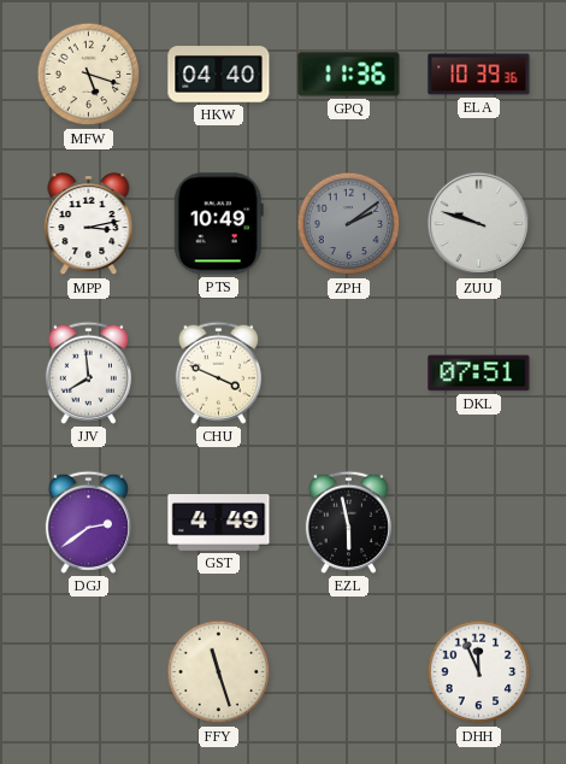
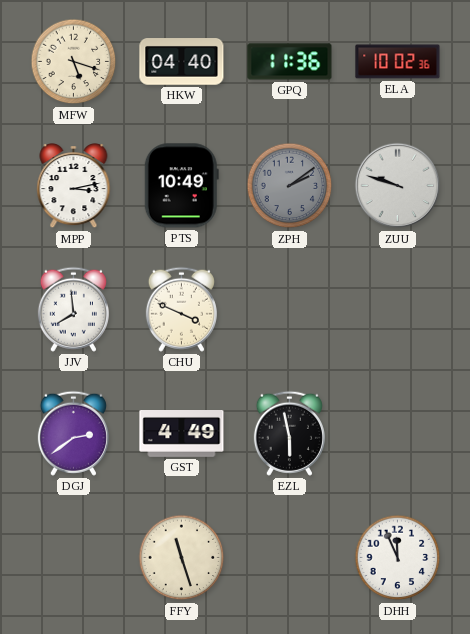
ELA: 10:39 -> 10:02
DKL: 07:51 -> none
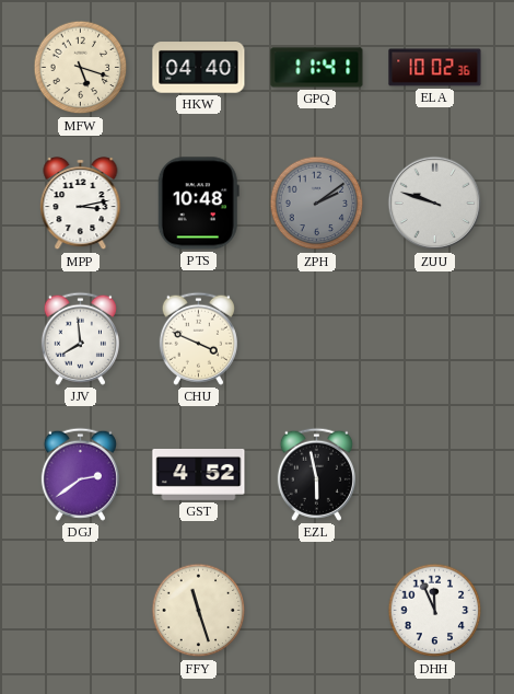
GPQ: 11:36 -> 11:41
PTS: 10:49 -> 10:48
GST: 4:49 -> 4:52
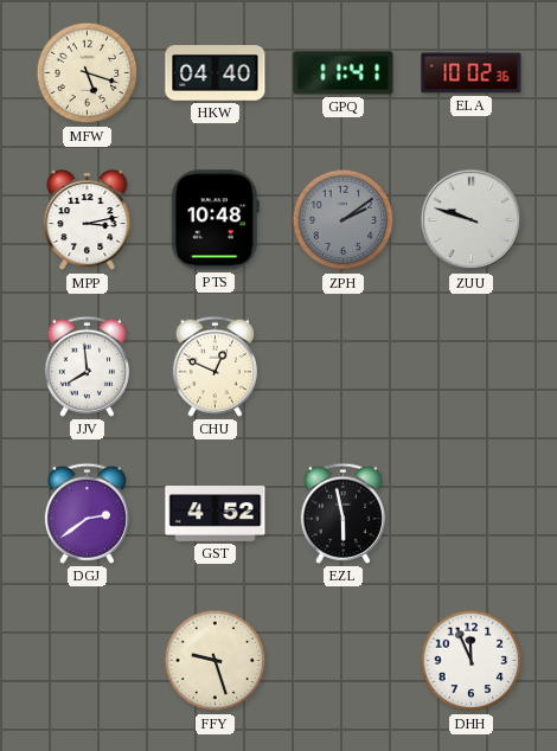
CHU: 3:49 -> 12:49
FFY: 11:27 -> 9:27
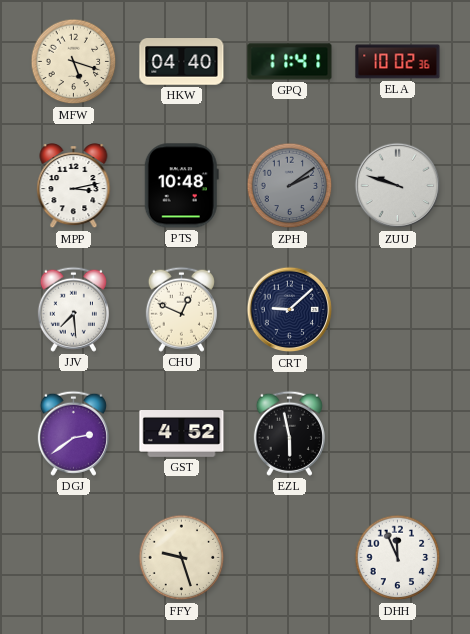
JJV: 7:59 -> 7:29
CRT: none -> 9:08
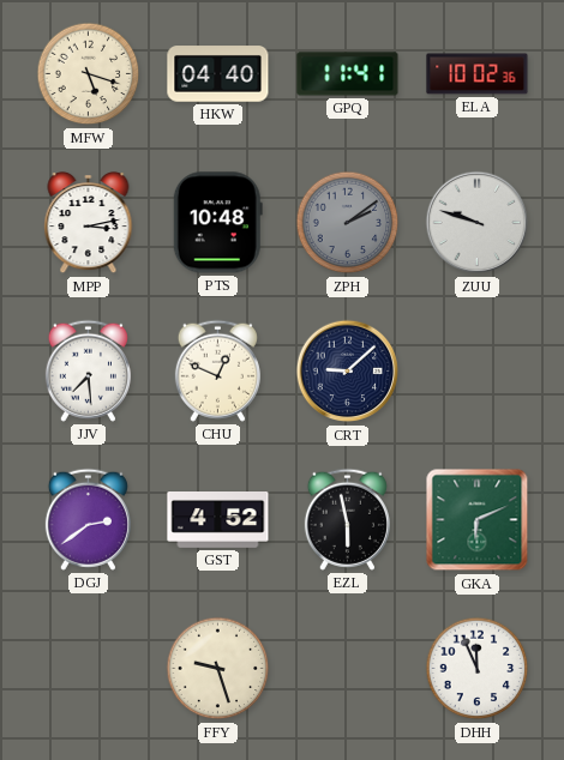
GKA: none -> 6:11
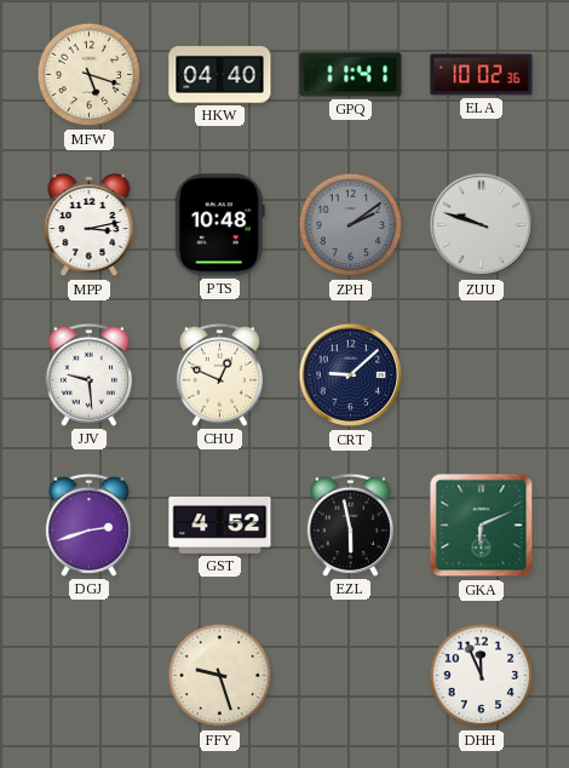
JJV: 7:29 -> 9:29
DGJ: 2:39 -> 2:42
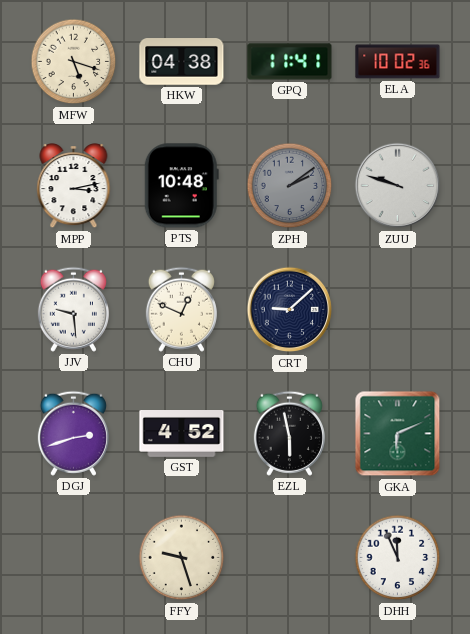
HKW: 04:40 -> 04:38
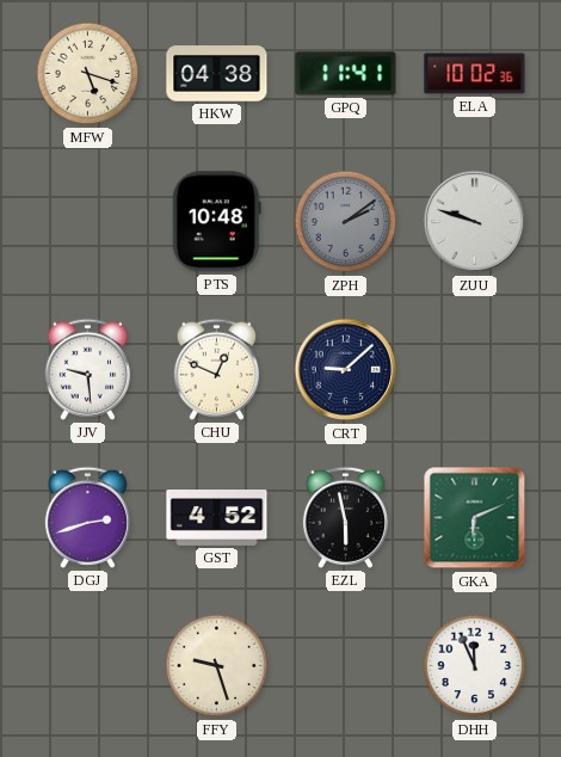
MPP: 3:13 -> none
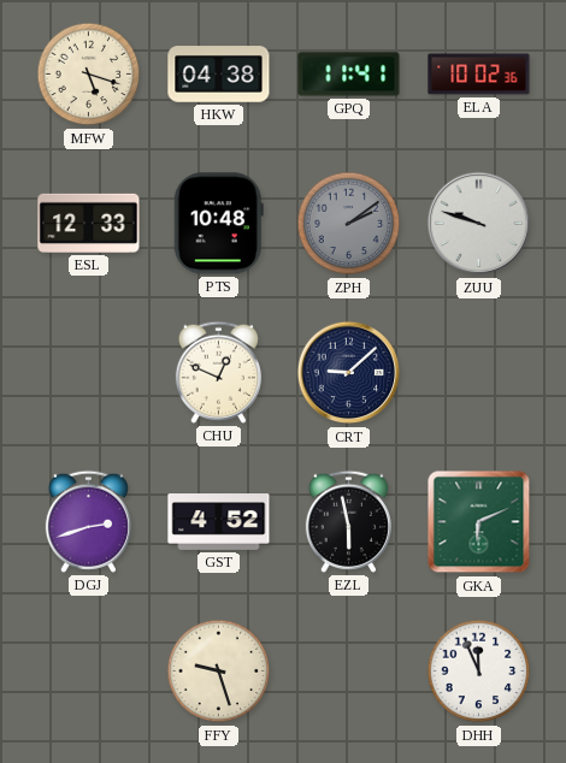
ESL: none -> 12:33
JJV: 9:29 -> none
